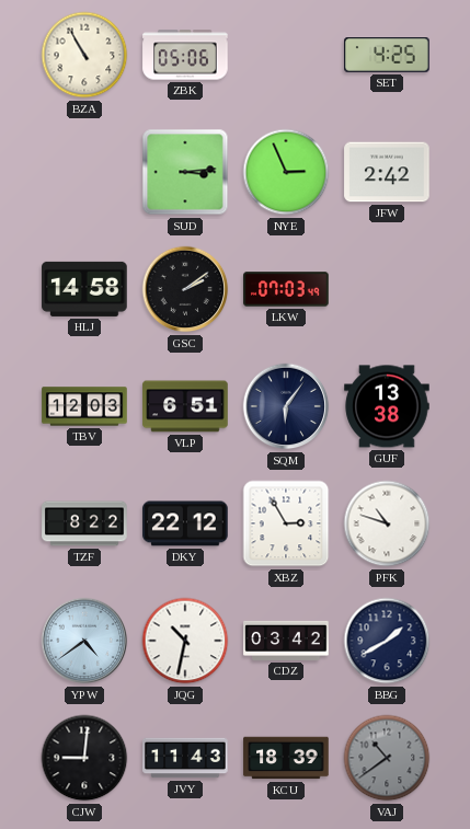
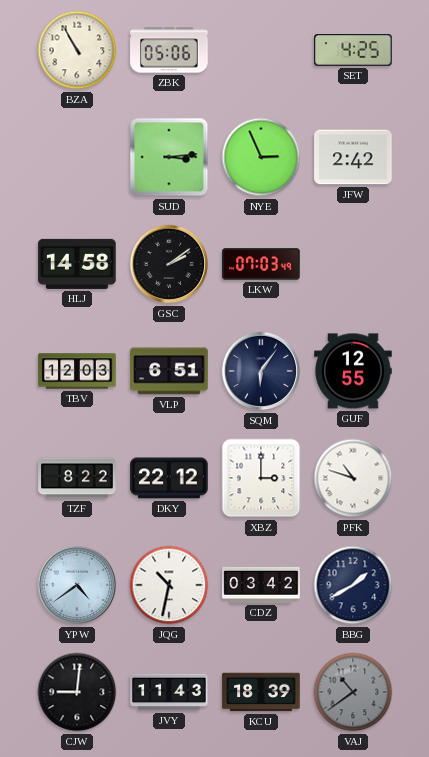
GUF: 13:38 -> 12:55
XBZ: 2:55 -> 3:00
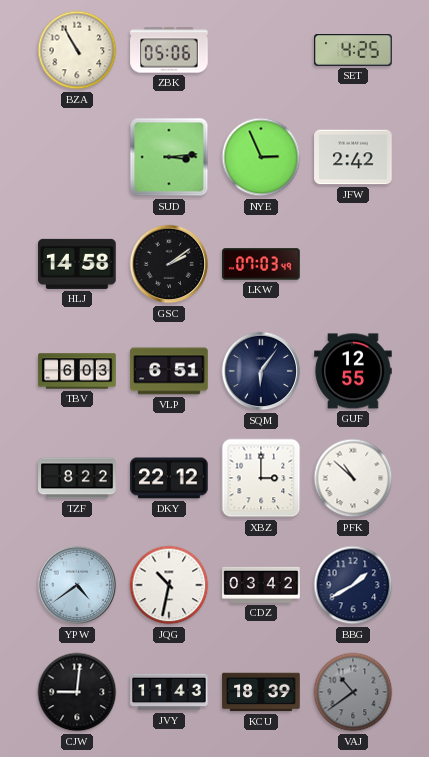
TBV: 12:03 -> 6:03
PFK: 10:48 -> 10:52
